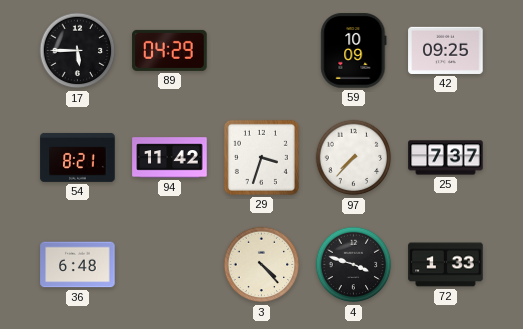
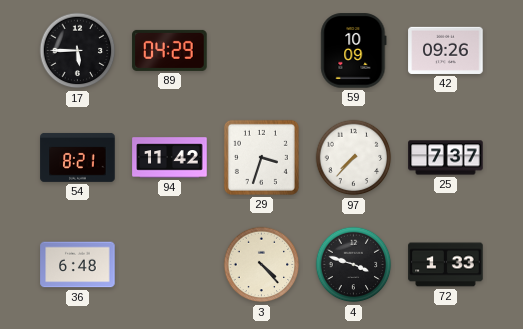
42: 09:25 -> 09:26
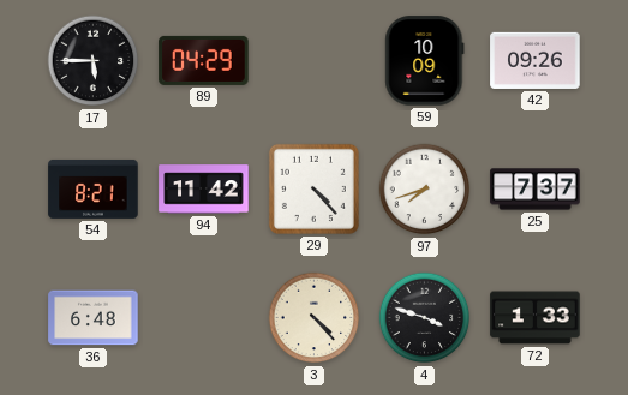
29: 3:33 -> 4:23
97: 7:37 -> 7:42
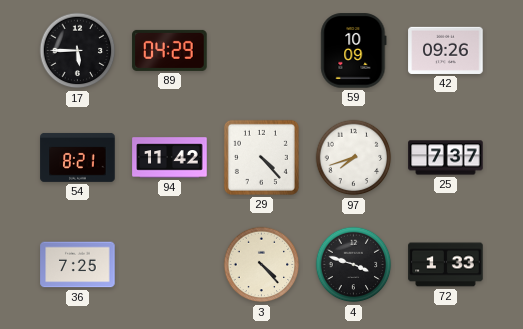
36: 6:48 -> 7:25
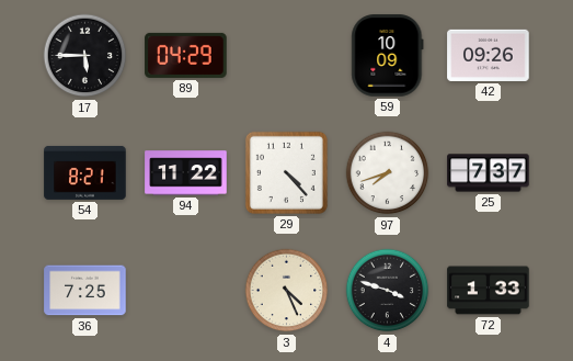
94: 11:42 -> 11:22
3: 4:23 -> 4:26
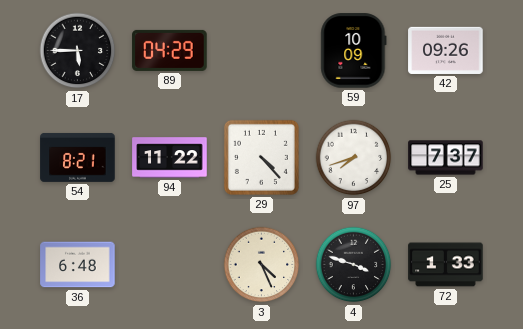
36: 7:25 -> 6:48
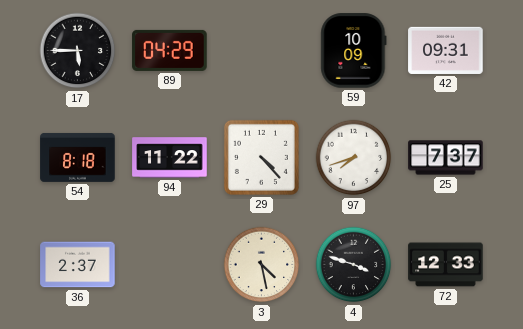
42: 09:26 -> 09:31
54: 8:21 -> 8:18
36: 6:48 -> 2:37
3: 4:26 -> 4:28
72: 1:33 -> 12:33
